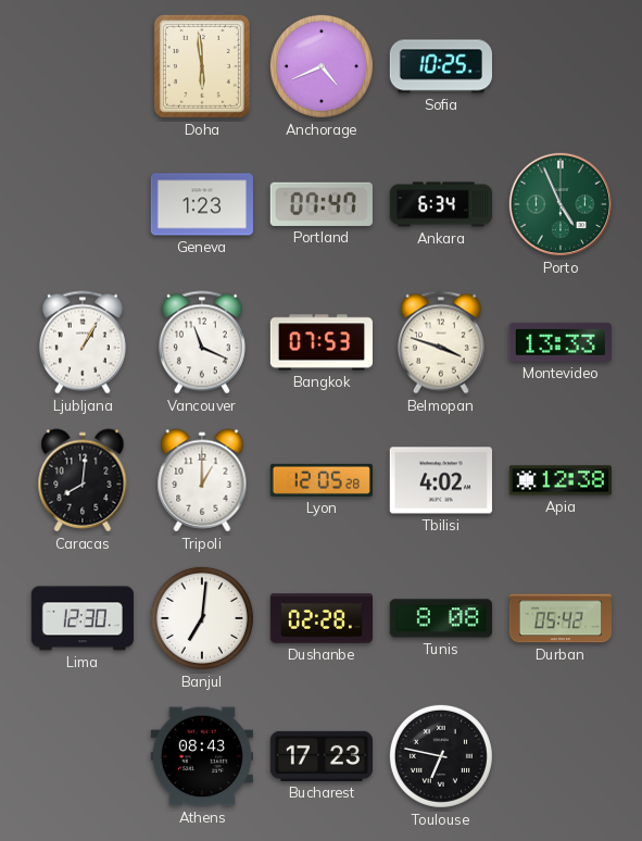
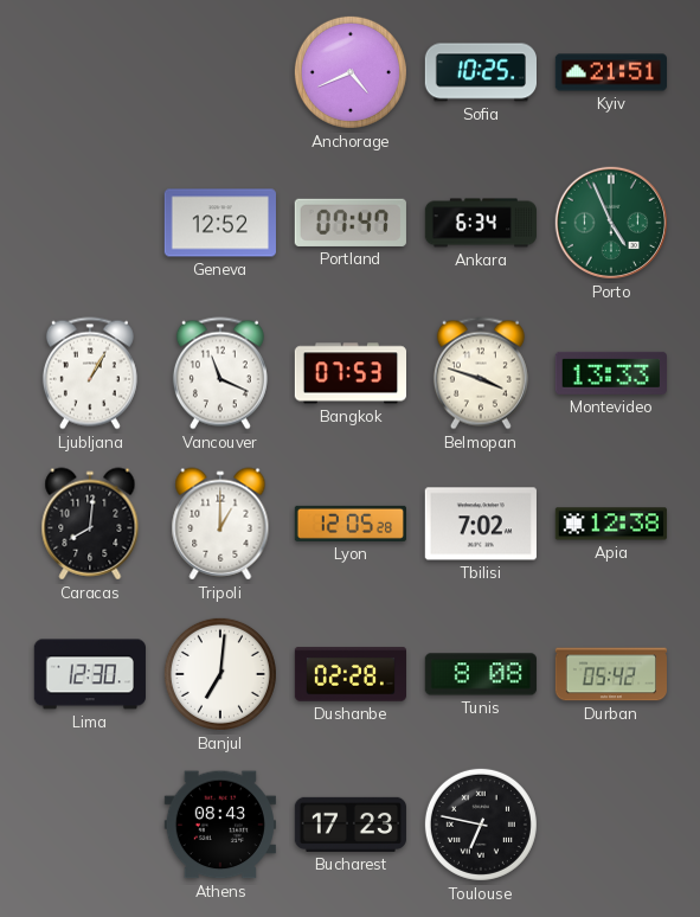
Doha: 5:59 -> none
Kyiv: none -> 21:51
Geneva: 1:23 -> 12:52
Tbilisi: 4:02 -> 7:02
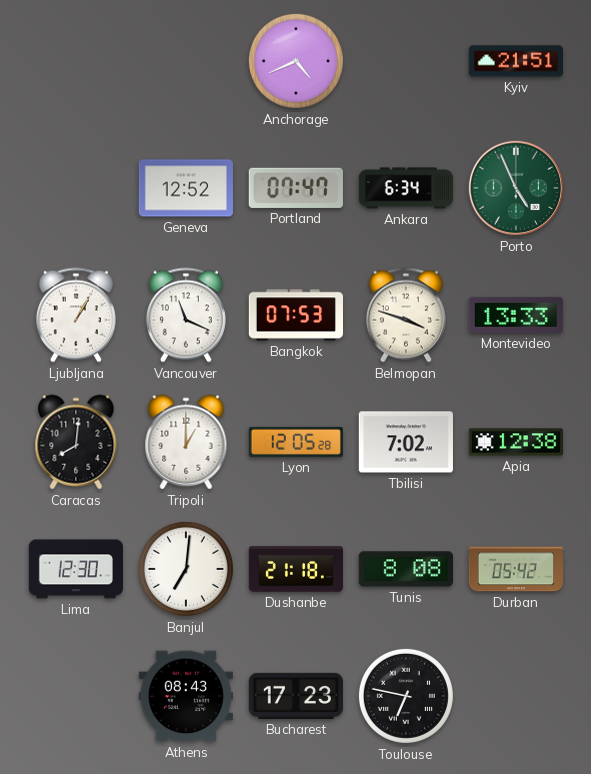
Sofia: 10:25 -> none
Dushanbe: 02:28 -> 21:18
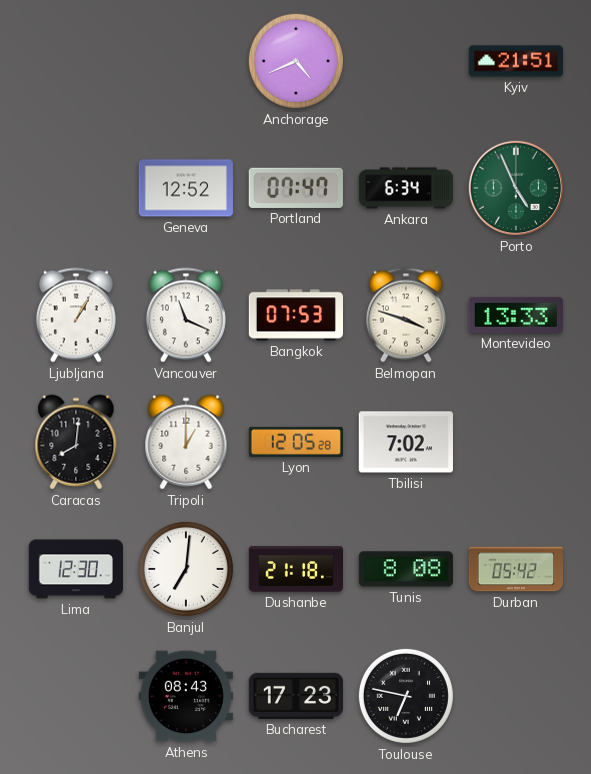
Apia: 12:38 -> none
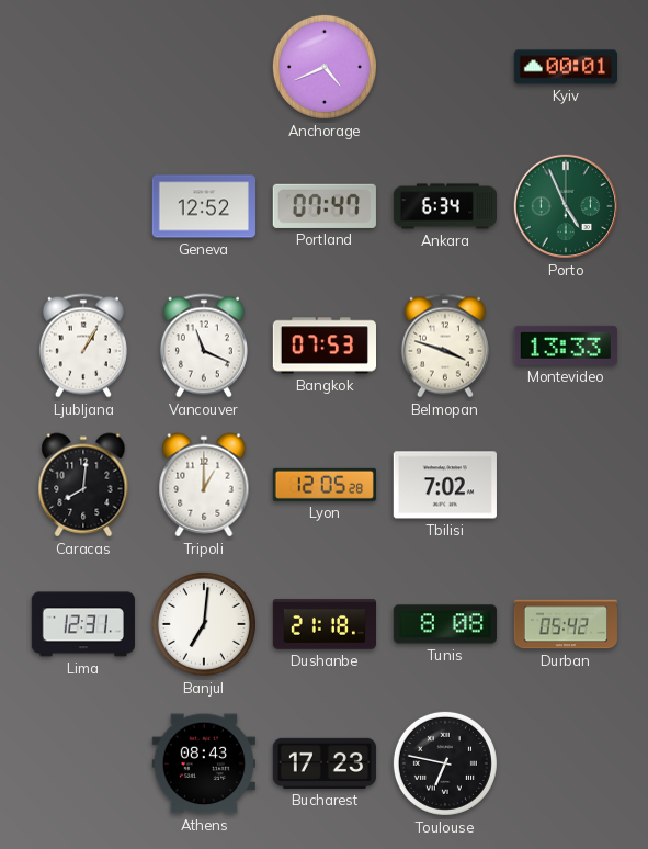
Kyiv: 21:51 -> 00:01
Lima: 12:30 -> 12:31
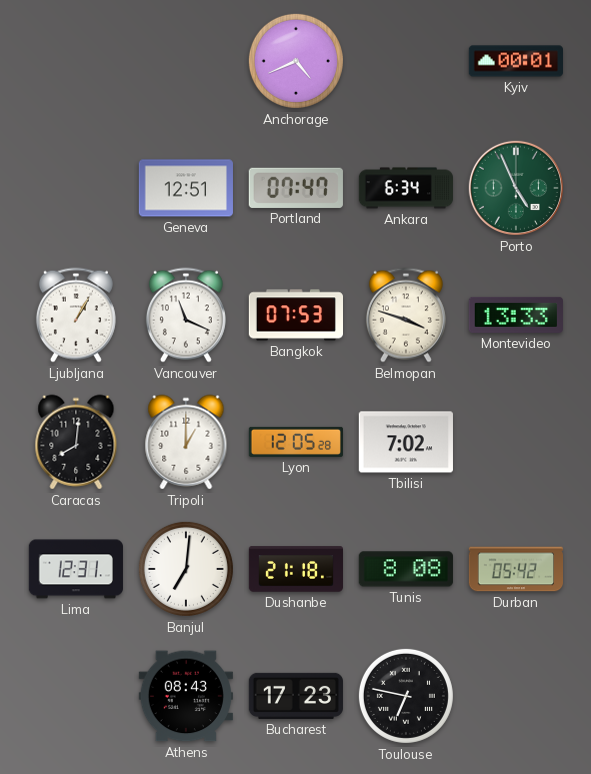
Geneva: 12:52 -> 12:51
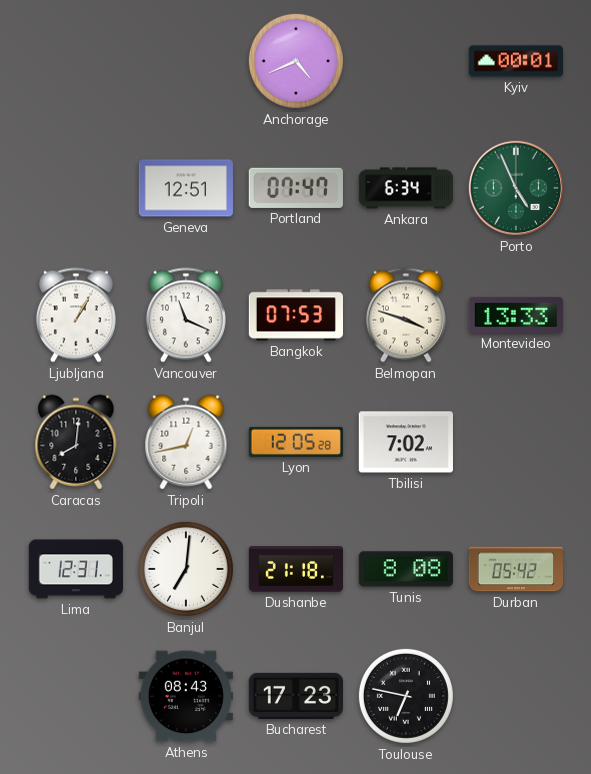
Tripoli: 1:00 -> 12:43
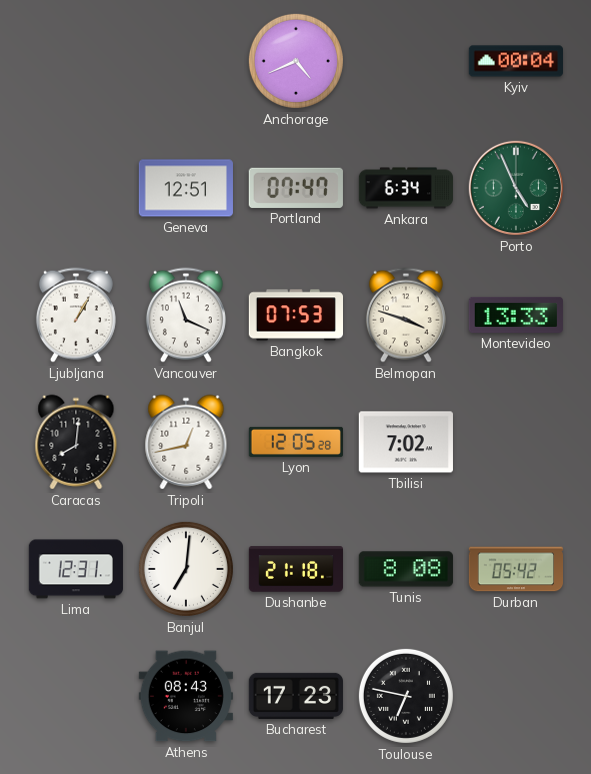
Kyiv: 00:01 -> 00:04
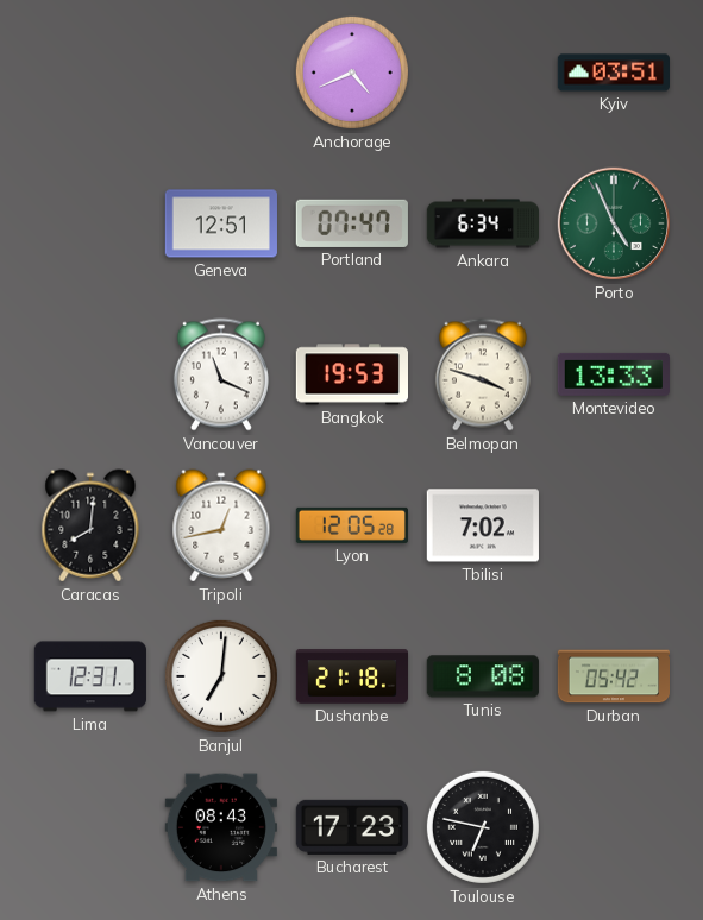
Kyiv: 00:04 -> 03:51
Ljubljana: 1:05 -> none
Bangkok: 07:53 -> 19:53
